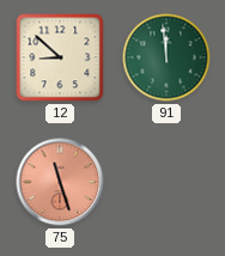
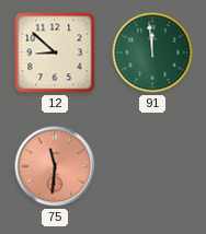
75: 11:27 -> 11:31
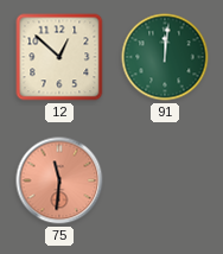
12: 8:52 -> 12:52
91: 11:59 -> 12:01
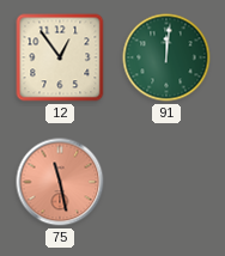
12: 12:52 -> 12:54
75: 11:31 -> 11:28
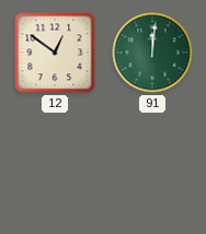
12: 12:54 -> 12:51
75: 11:28 -> none
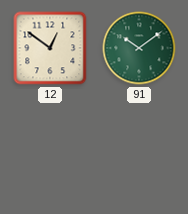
91: 12:01 -> 10:09
